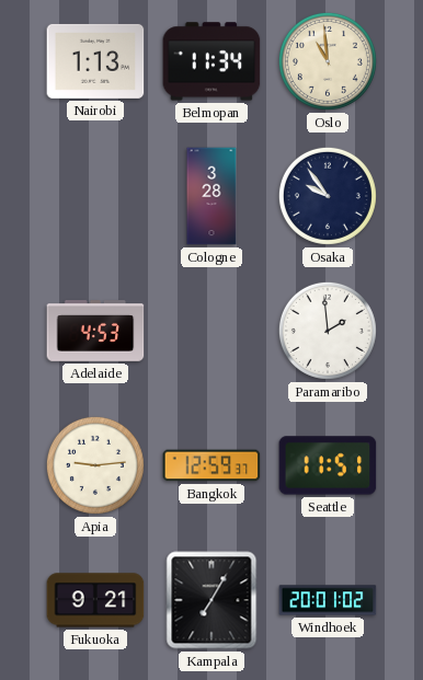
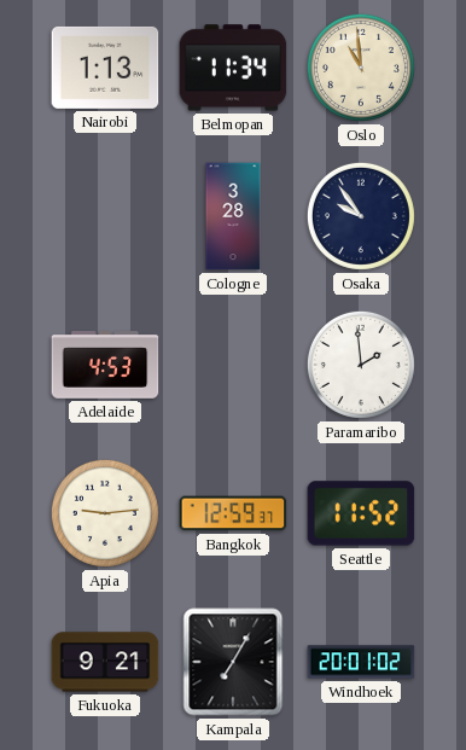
Seattle: 11:51 -> 11:52
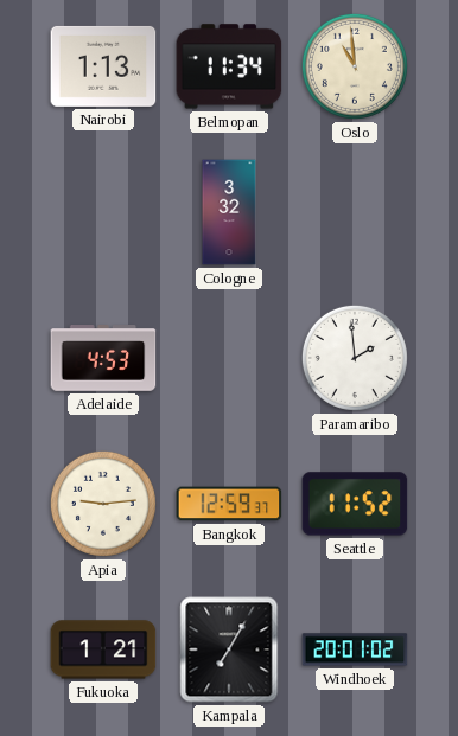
Cologne: 3:28 -> 3:32
Osaka: 9:54 -> none
Fukuoka: 9:21 -> 1:21
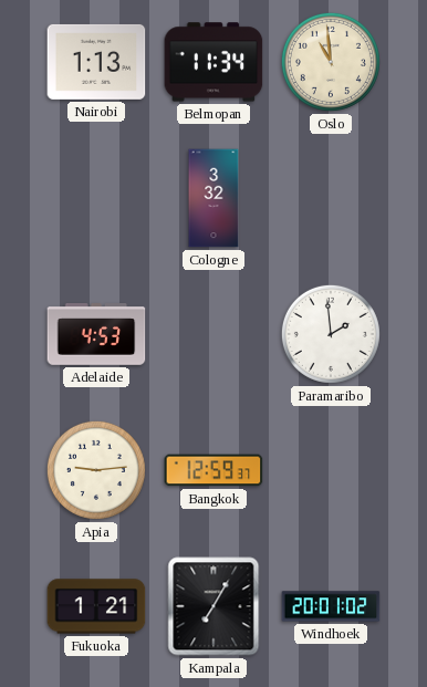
Seattle: 11:52 -> none
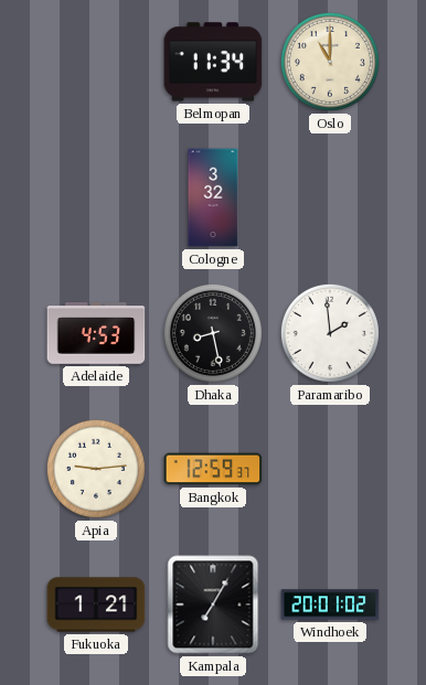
Nairobi: 1:13 -> none
Oslo: 10:59 -> 11:00
Dhaka: none -> 8:28
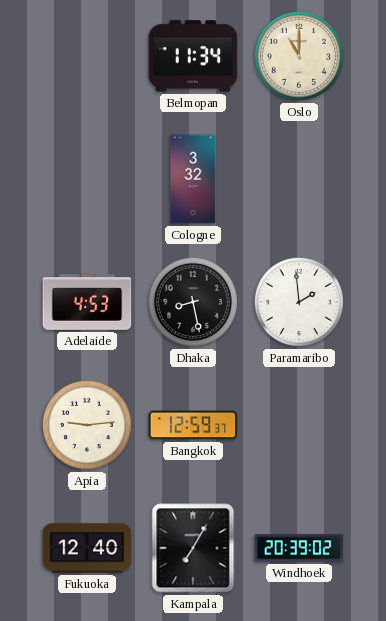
Fukuoka: 1:21 -> 12:40
Windhoek: 20:01 -> 20:39
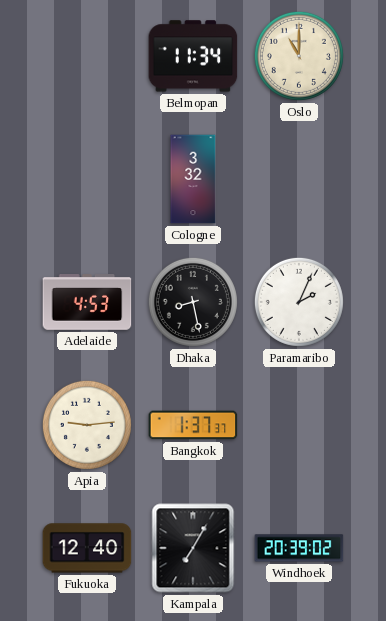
Paramaribo: 1:59 -> 2:04
Bangkok: 12:59 -> 1:37
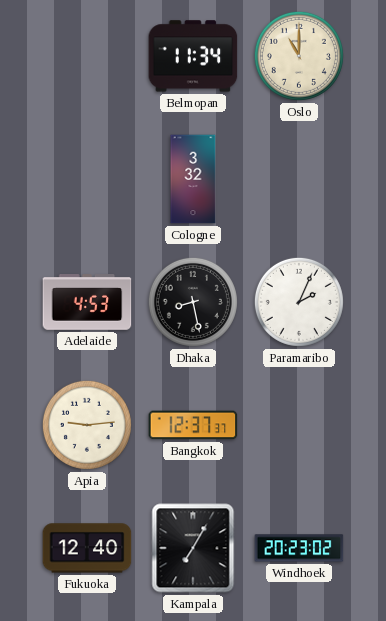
Bangkok: 1:37 -> 12:37
Windhoek: 20:39 -> 20:23
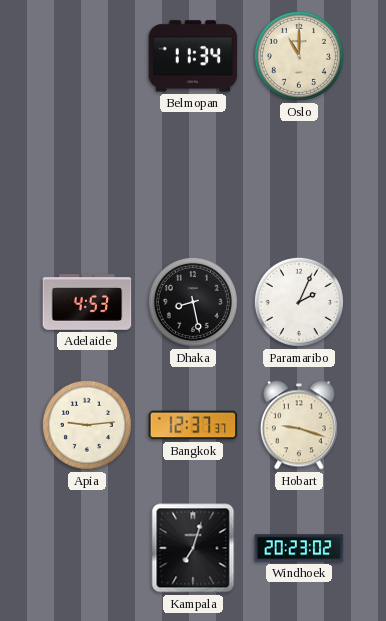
Cologne: 3:32 -> none
Hobart: none -> 9:18
Fukuoka: 12:40 -> none
Kampala: 7:05 -> 7:03
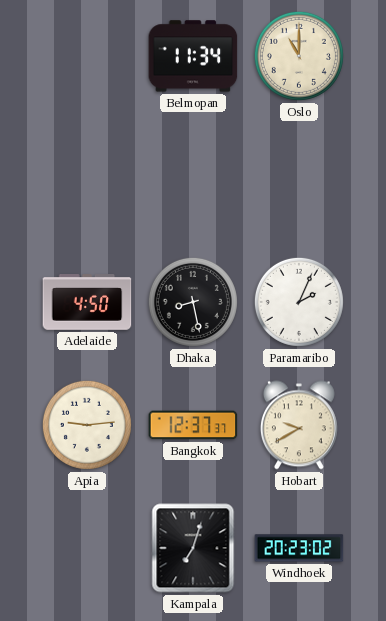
Adelaide: 4:53 -> 4:50
Hobart: 9:18 -> 9:40
